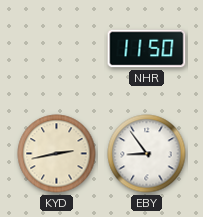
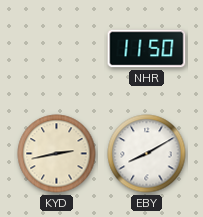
EBY: 8:54 -> 8:10
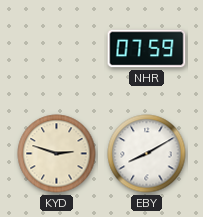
NHR: 11:50 -> 07:59
KYD: 2:43 -> 2:48
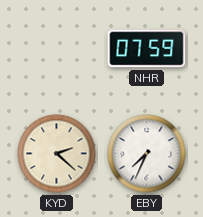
KYD: 2:48 -> 2:22
EBY: 8:10 -> 7:34
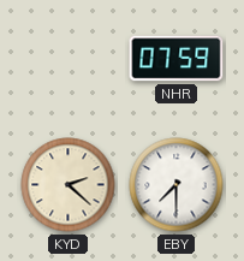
EBY: 7:34 -> 7:30
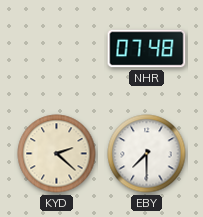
NHR: 07:59 -> 07:48
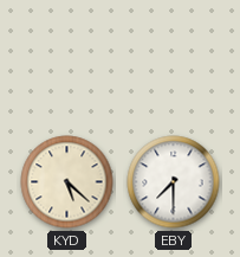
NHR: 07:48 -> none
KYD: 2:22 -> 5:22
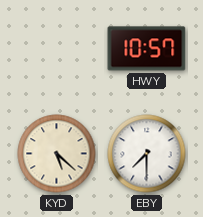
HWY: none -> 10:57
